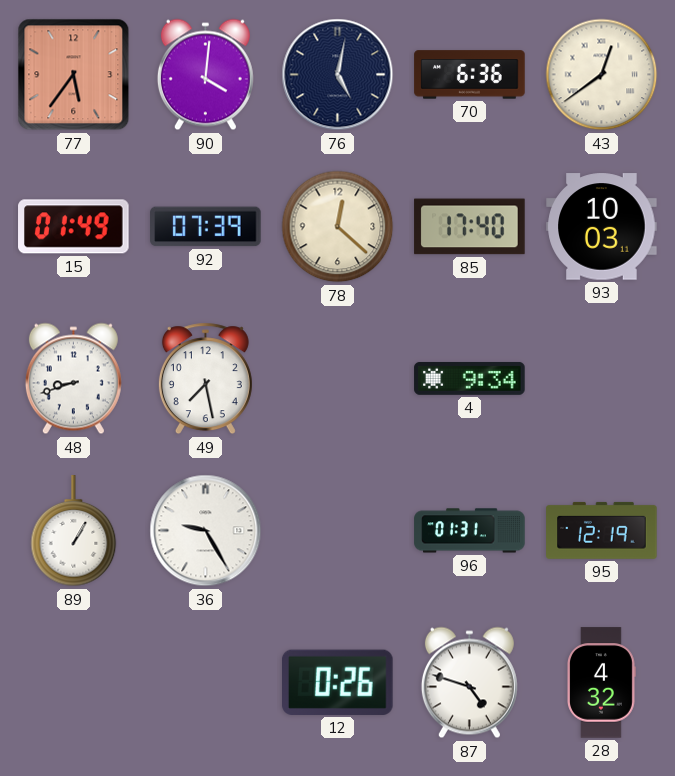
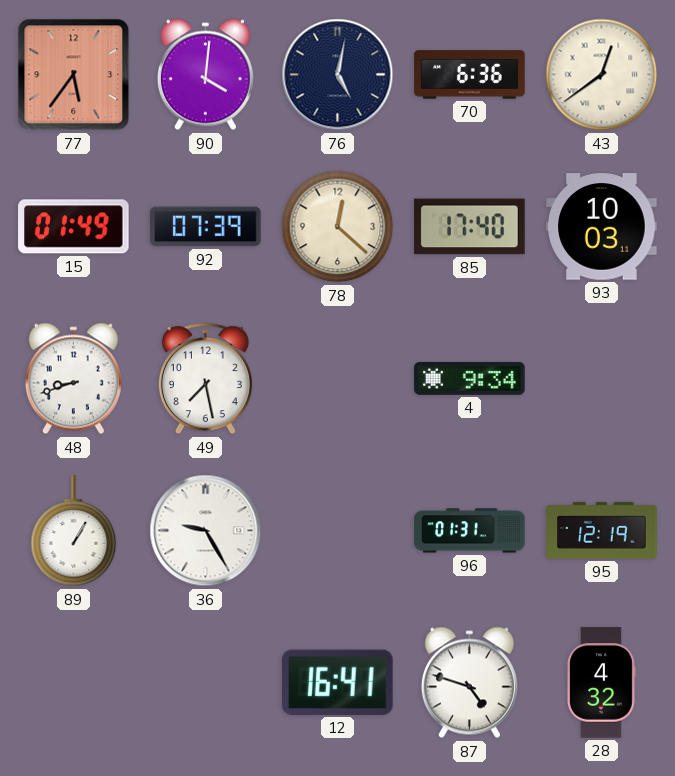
12: 0:26 -> 16:41
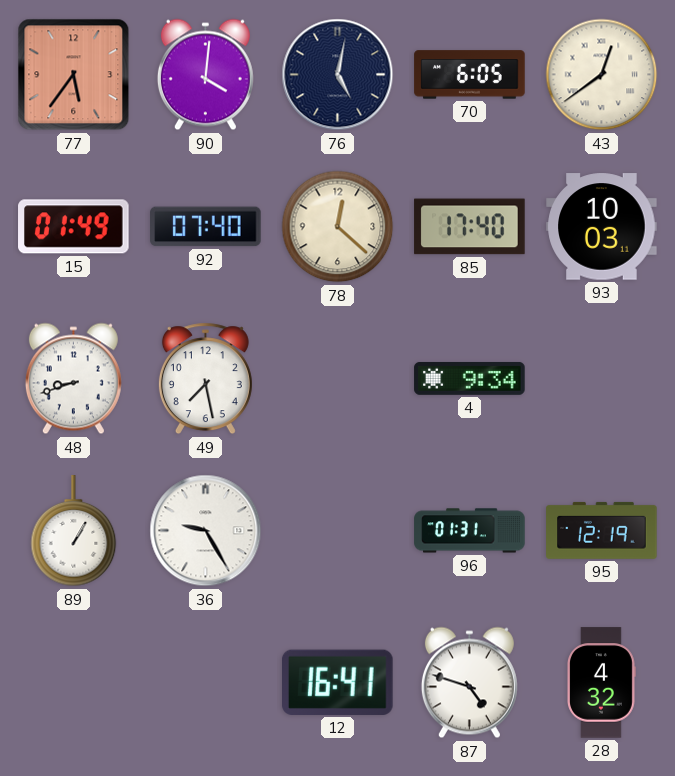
70: 6:36 -> 6:05
92: 07:39 -> 07:40
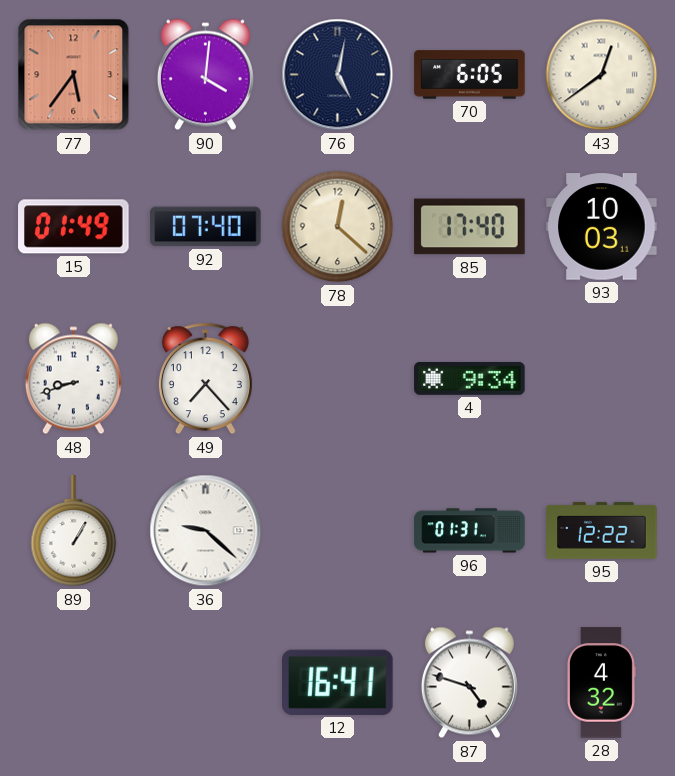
49: 7:28 -> 7:23
36: 9:25 -> 9:22
95: 12:19 -> 12:22
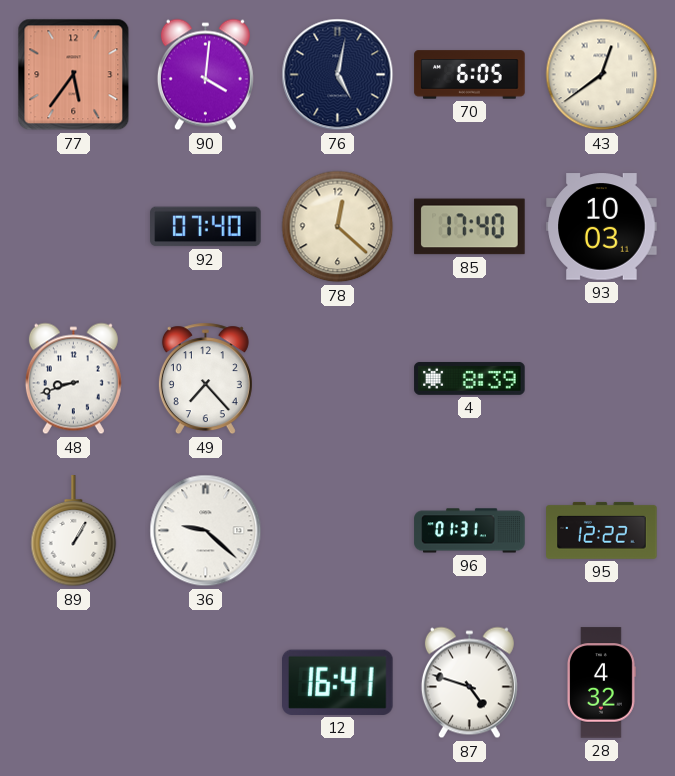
15: 01:49 -> none
4: 9:34 -> 8:39
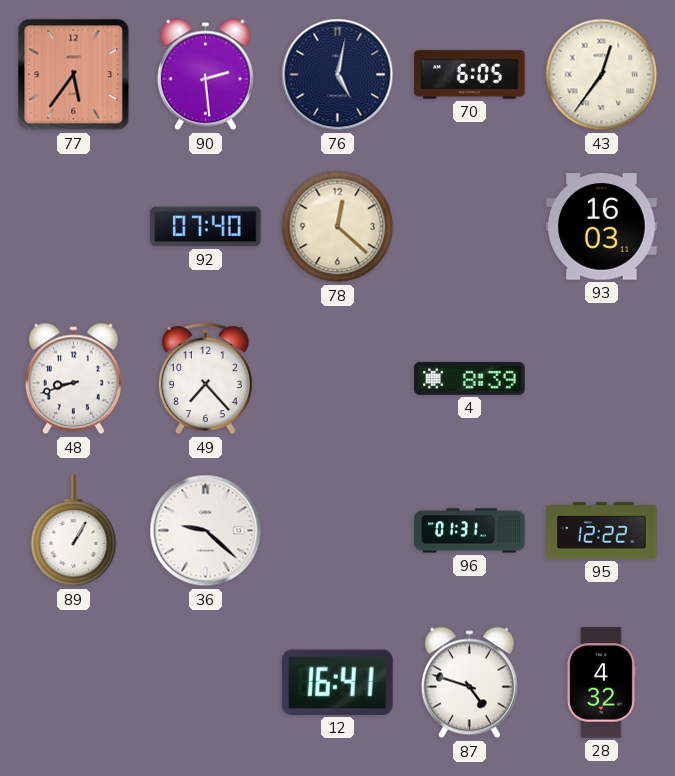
90: 4:01 -> 2:29
43: 12:39 -> 12:36
85: 17:40 -> none
93: 10:03 -> 16:03
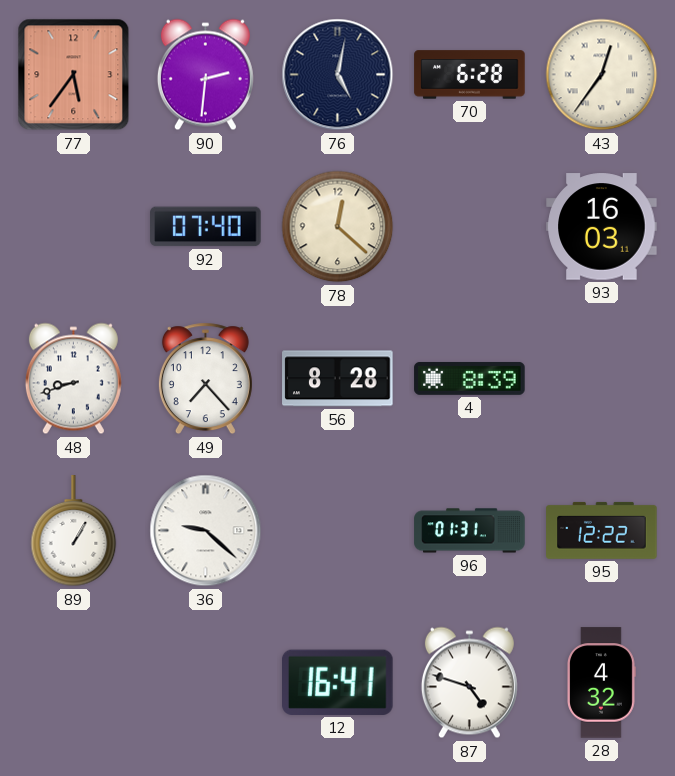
90: 2:29 -> 2:31
70: 6:05 -> 6:28
56: none -> 8:28
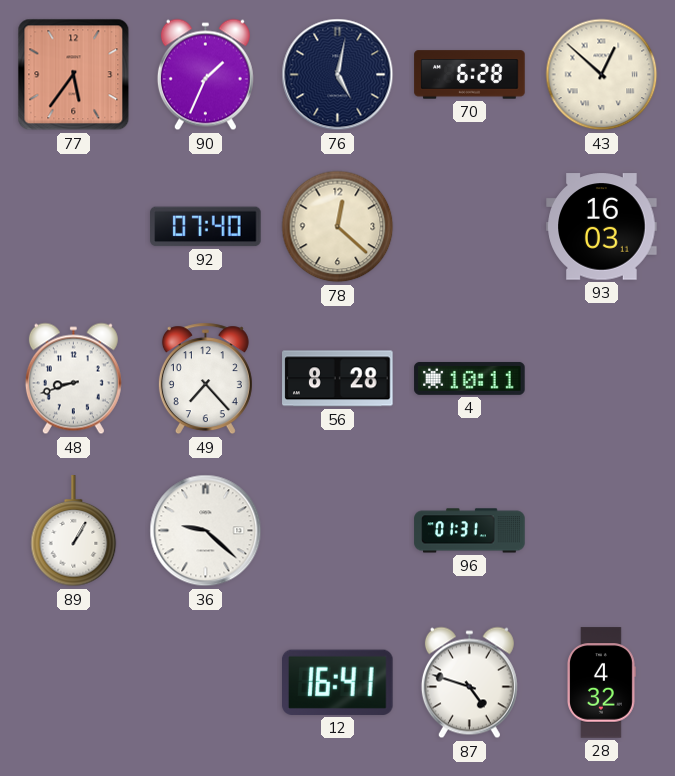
90: 2:31 -> 1:34
43: 12:36 -> 12:52
4: 8:39 -> 10:11
95: 12:22 -> none
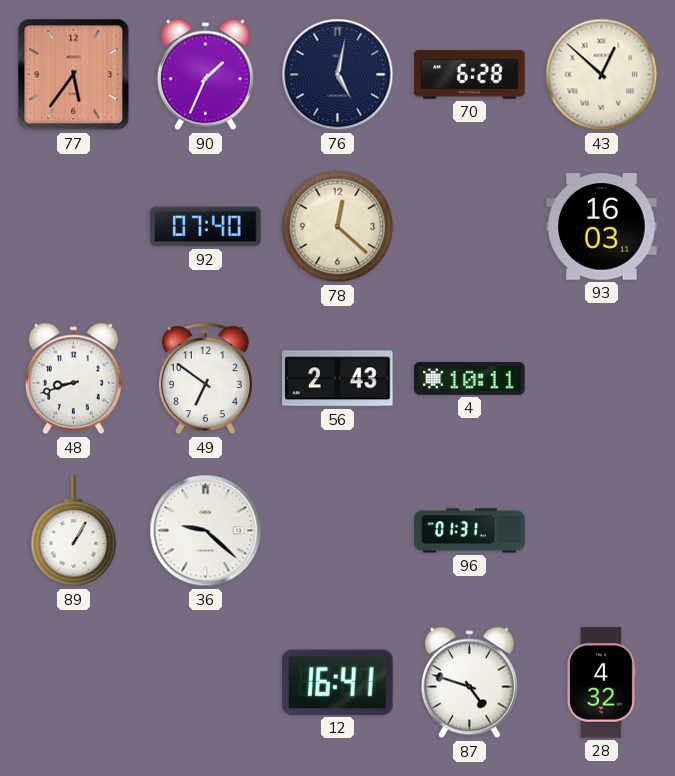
49: 7:23 -> 6:51
56: 8:28 -> 2:43
